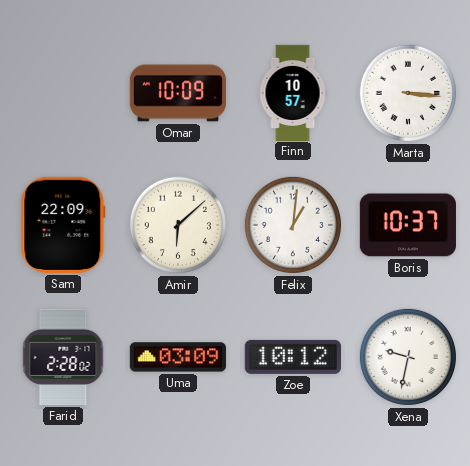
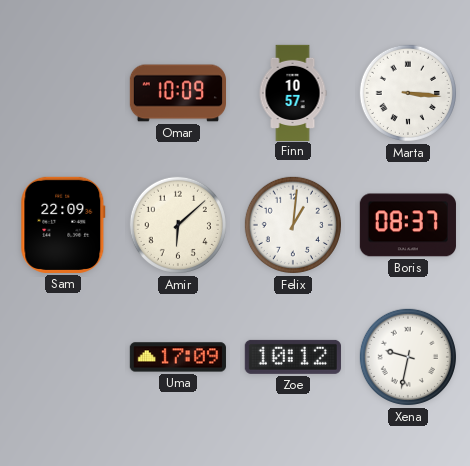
Boris: 10:37 -> 08:37
Farid: 2:28 -> none
Uma: 03:09 -> 17:09
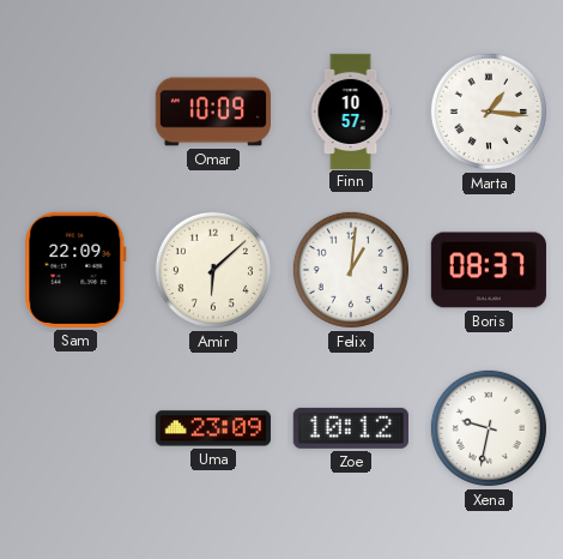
Marta: 3:16 -> 1:16
Uma: 17:09 -> 23:09
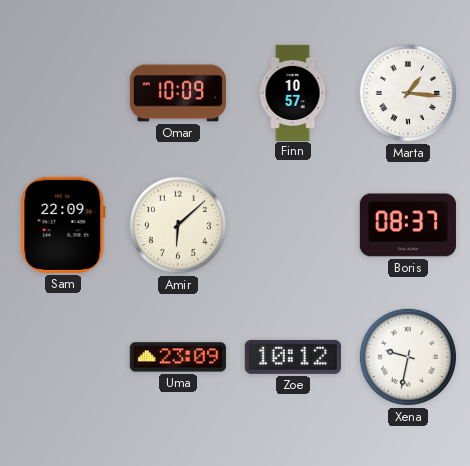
Felix: 1:01 -> none
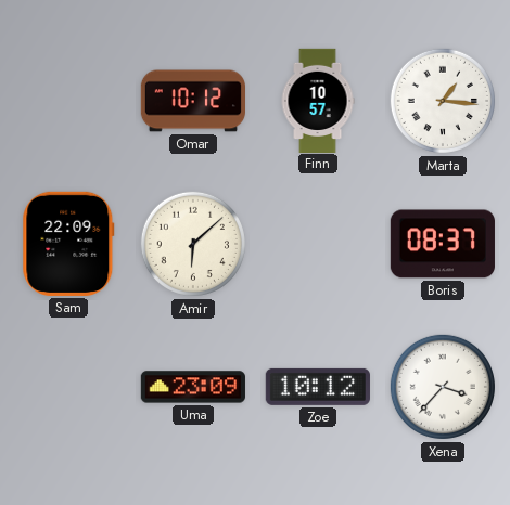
Omar: 10:09 -> 10:12
Xena: 9:32 -> 3:37
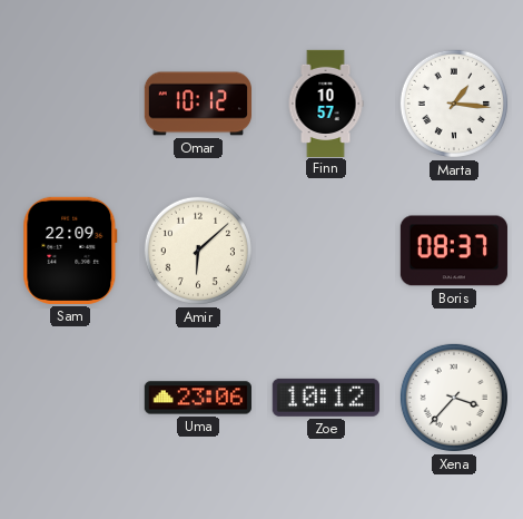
Uma: 23:09 -> 23:06
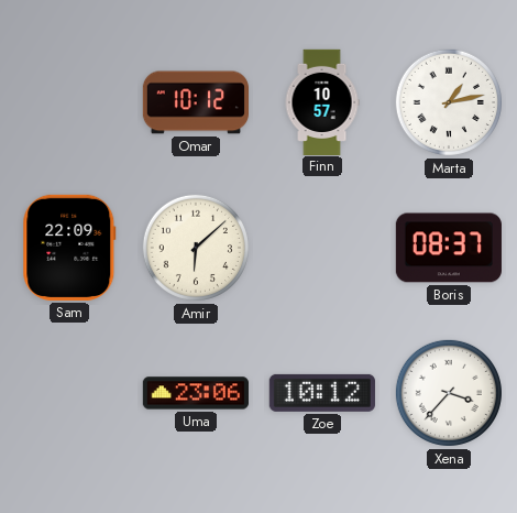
Marta: 1:16 -> 1:13
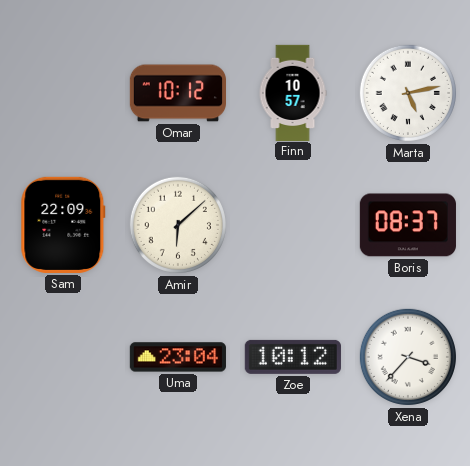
Marta: 1:13 -> 5:13
Uma: 23:06 -> 23:04
